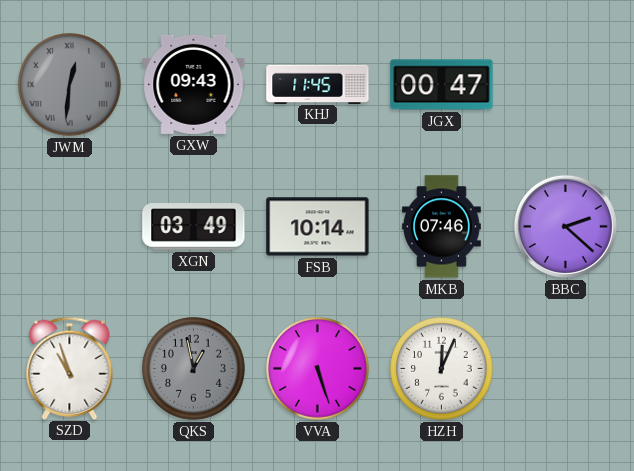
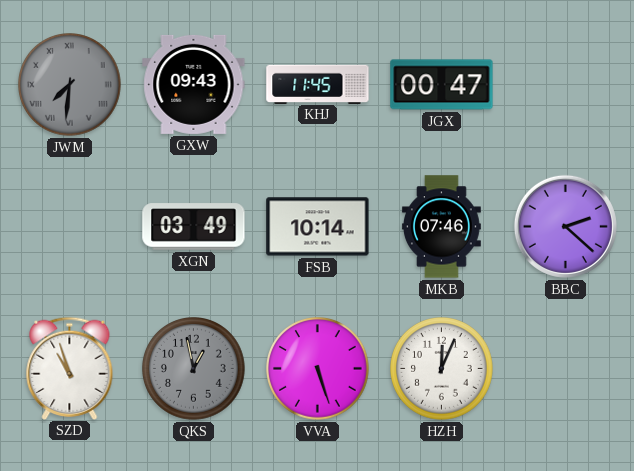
JWM: 12:31 -> 7:31
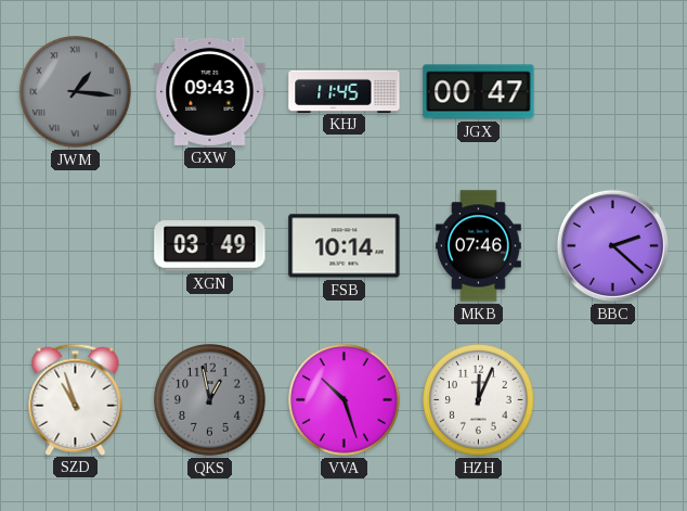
JWM: 7:31 -> 1:16
VVA: 5:27 -> 10:27
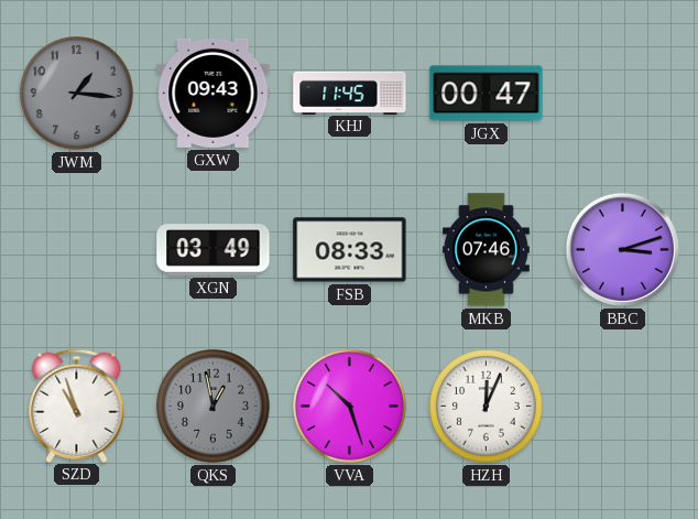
JWM numerals: Roman -> Arabic
FSB: 10:14 -> 08:33
BBC: 2:22 -> 3:12
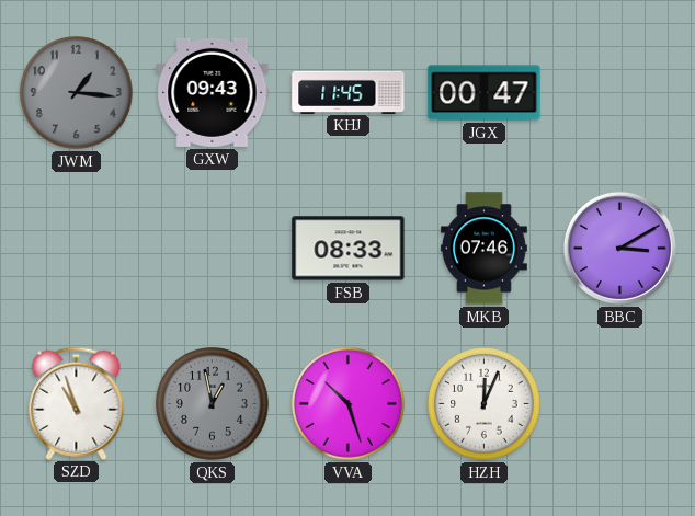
XGN: 03:49 -> none
BBC: 3:12 -> 3:10
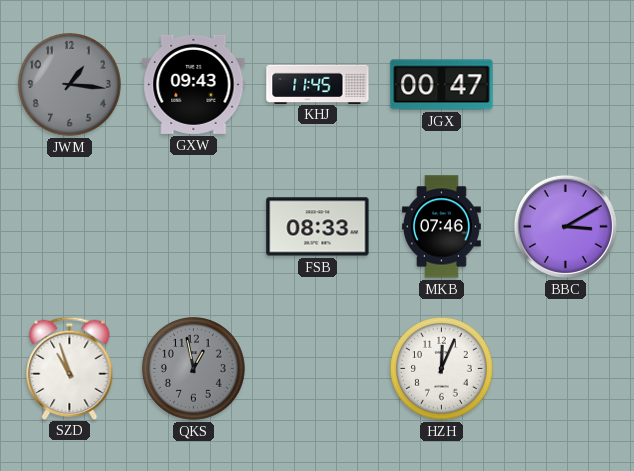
VVA: 10:27 -> none
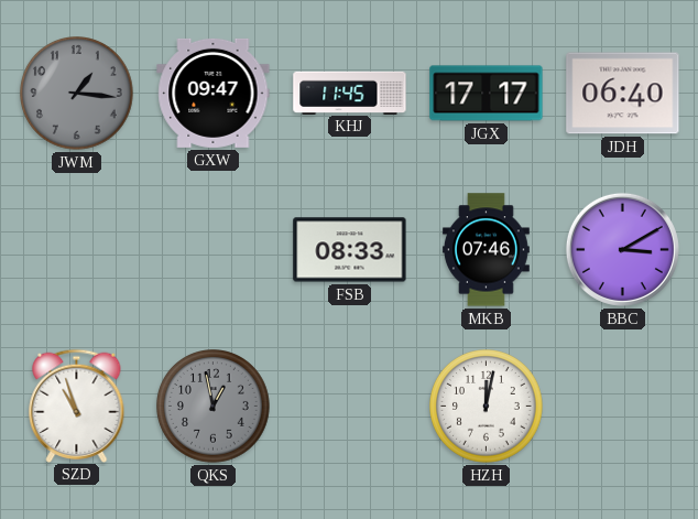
GXW: 09:43 -> 09:47
JGX: 00:47 -> 17:17
JDH: none -> 06:40
HZH: 12:04 -> 12:02
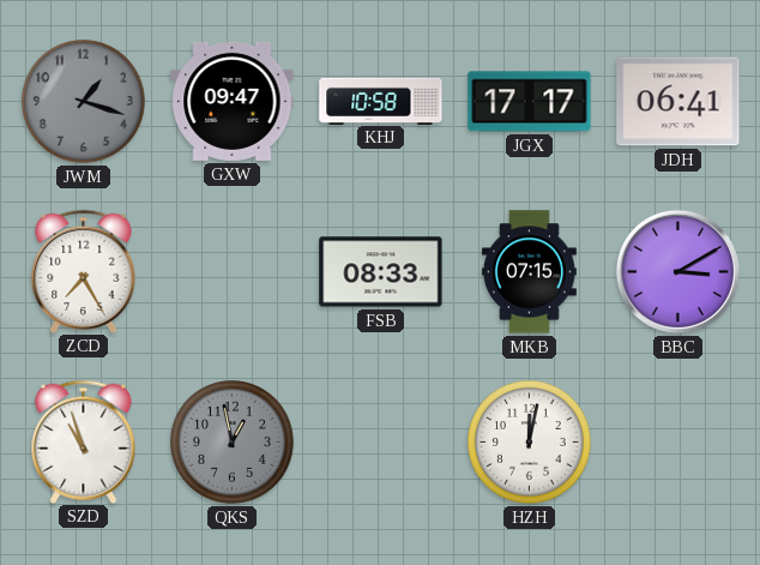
JWM: 1:16 -> 1:18
KHJ: 11:45 -> 10:58
JDH: 06:40 -> 06:41
ZCD: none -> 7:25
MKB: 07:46 -> 07:15
